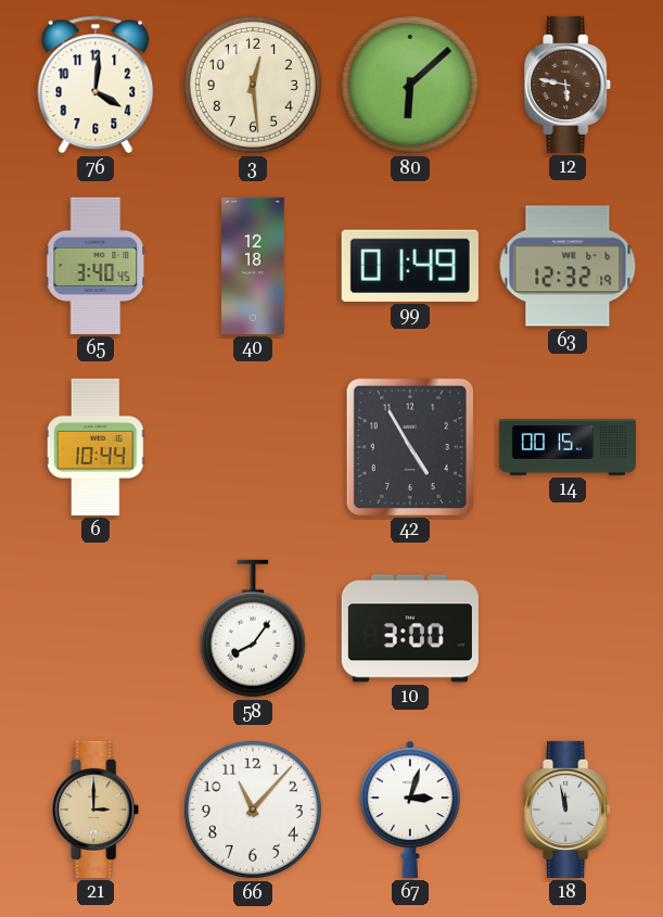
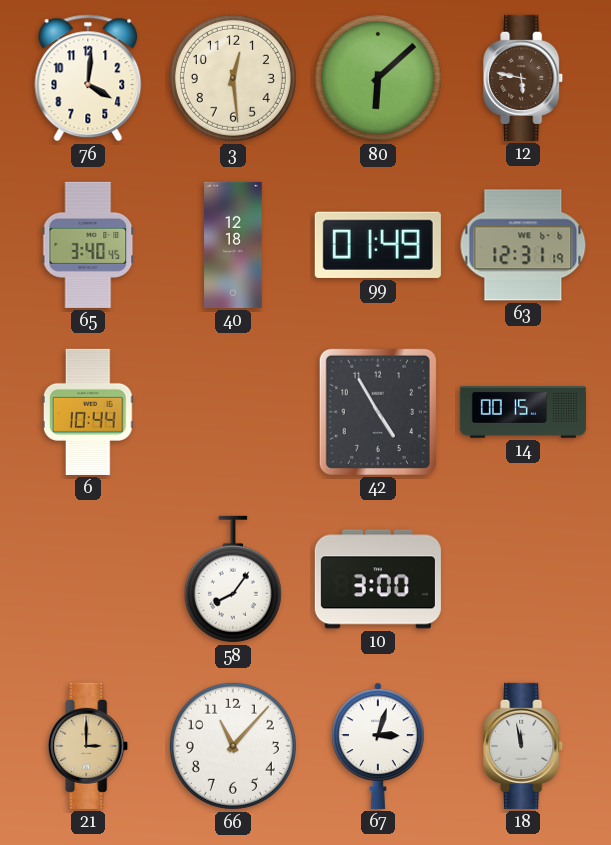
63: 12:32 -> 12:31
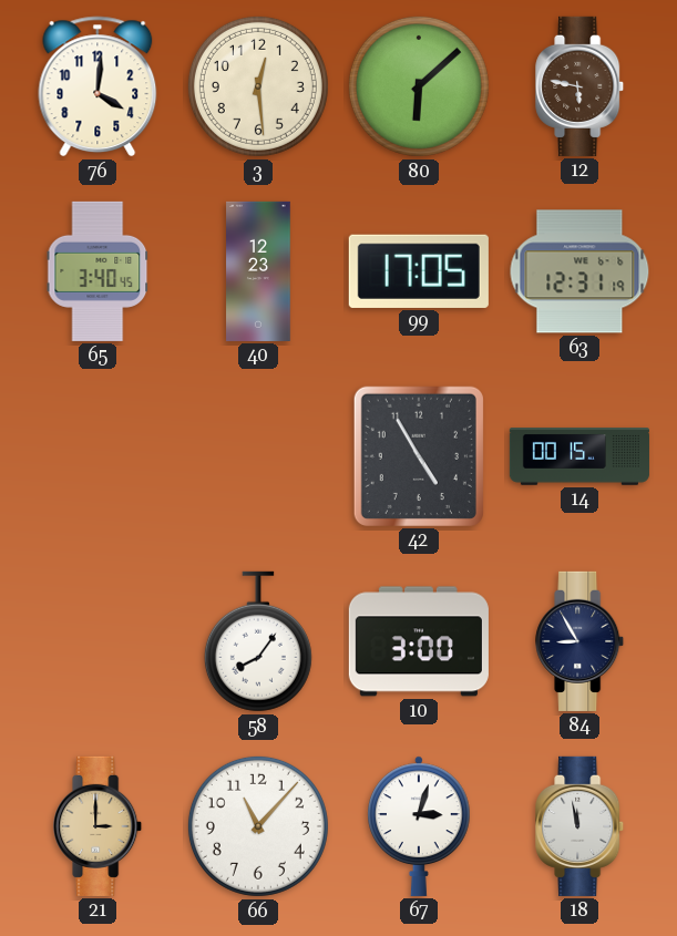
40: 12:18 -> 12:23
99: 01:49 -> 17:05
6: 10:44 -> none
84: none -> 8:55
